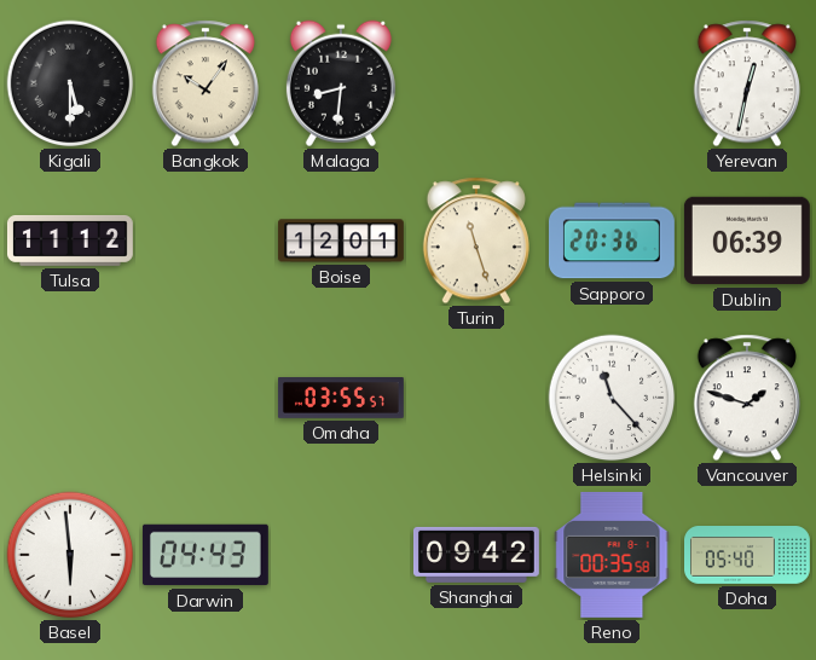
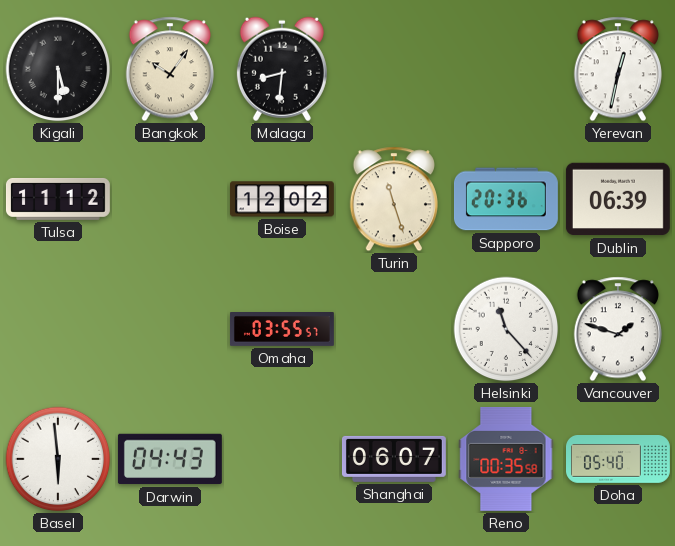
Boise: 12:01 -> 12:02
Shanghai: 09:42 -> 06:07
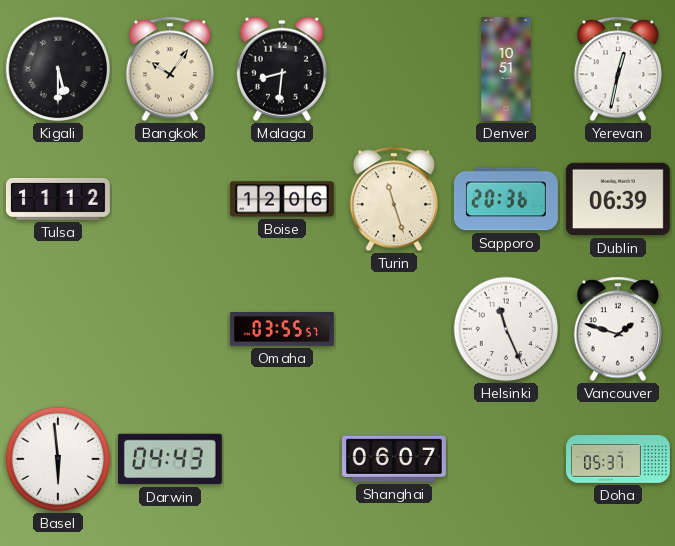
Denver: none -> 10:51
Boise: 12:02 -> 12:06
Helsinki: 11:23 -> 11:26
Reno: 00:35 -> none
Doha: 05:40 -> 05:37
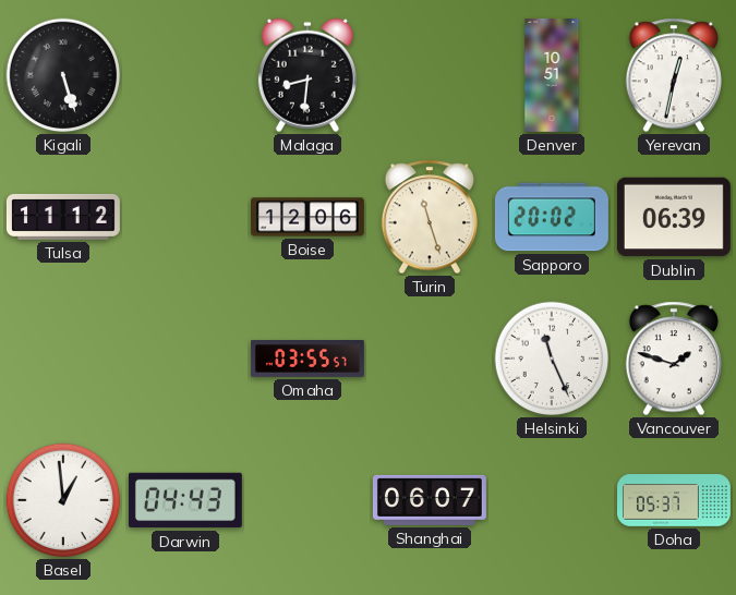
Kigali: 5:30 -> 5:27
Bangkok: 10:06 -> none
Sapporo: 20:36 -> 20:02
Basel: 5:59 -> 12:59
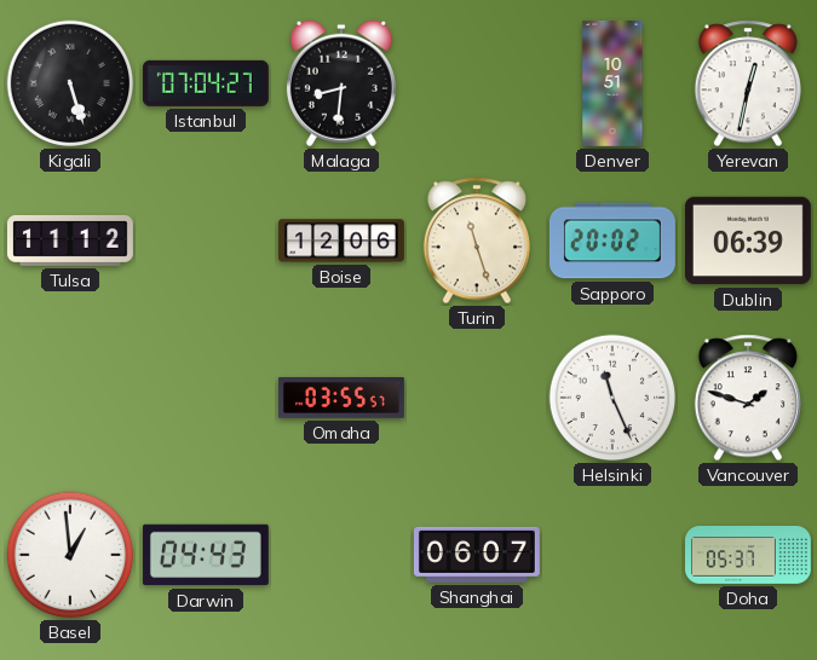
Istanbul: none -> 07:04
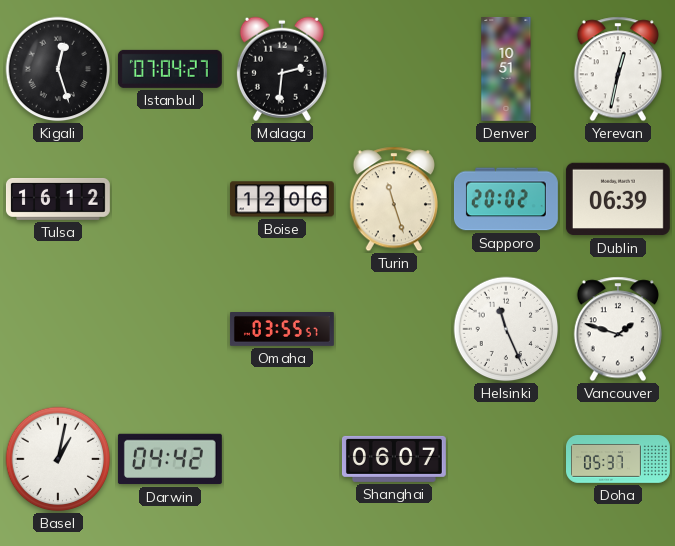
Kigali: 5:27 -> 12:27
Malaga: 8:31 -> 2:31
Tulsa: 11:12 -> 16:12
Basel: 12:59 -> 1:02
Darwin: 04:43 -> 04:42
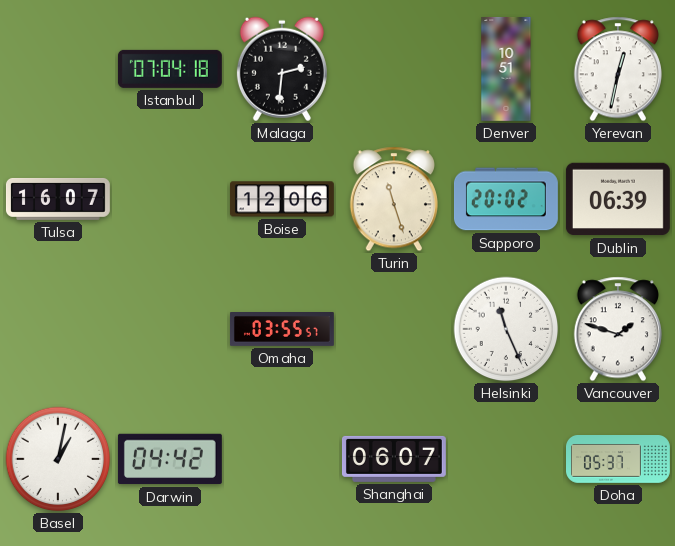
Kigali: 12:27 -> none
Istanbul: 07:04:27 -> 07:04:18
Tulsa: 16:12 -> 16:07
